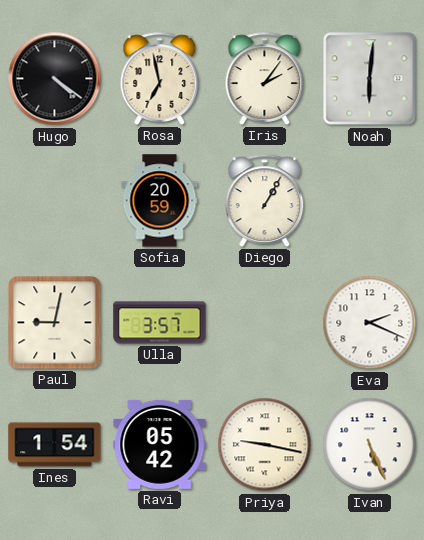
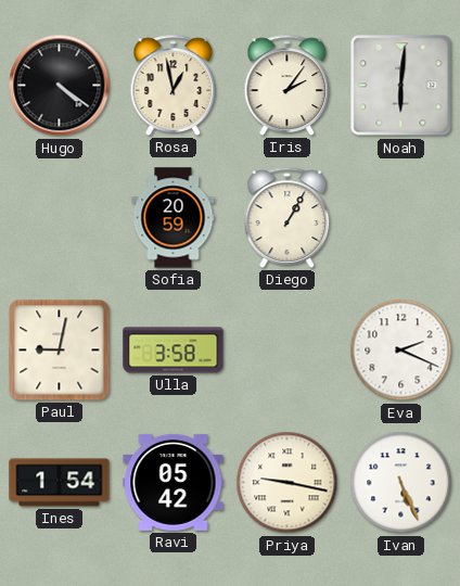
Rosa: 6:58 -> 12:58
Ulla: 3:57 -> 3:58
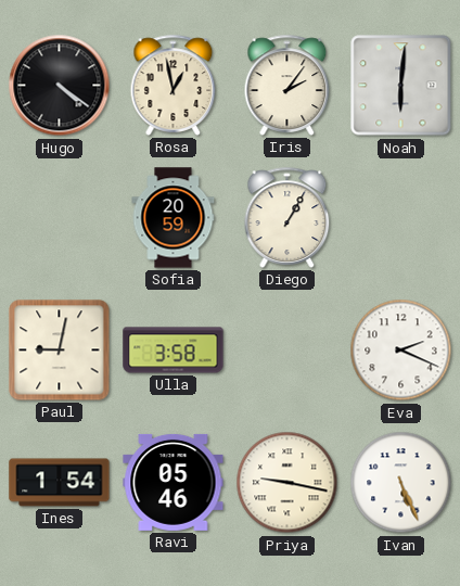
Ravi: 05:42 -> 05:46
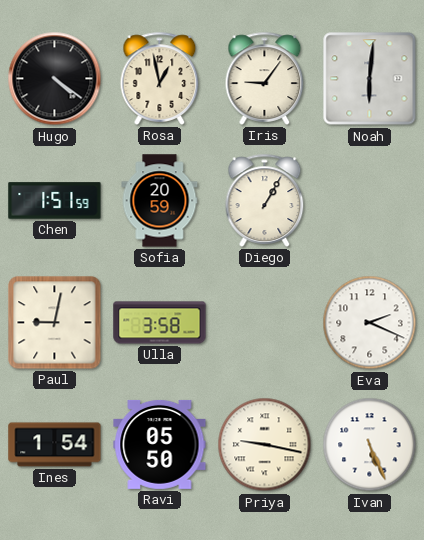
Iris: 2:06 -> 9:06
Chen: none -> 1:51
Ravi: 05:46 -> 05:50
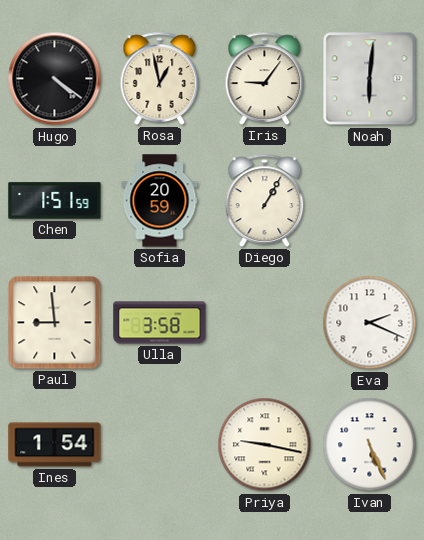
Paul: 9:02 -> 8:59
Ravi: 05:50 -> none
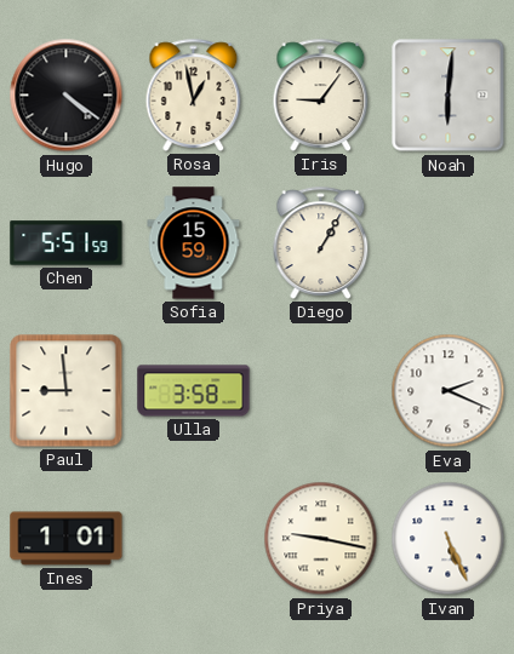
Chen: 1:51 -> 5:51
Sofia: 20:59 -> 15:59
Ines: 1:54 -> 1:01
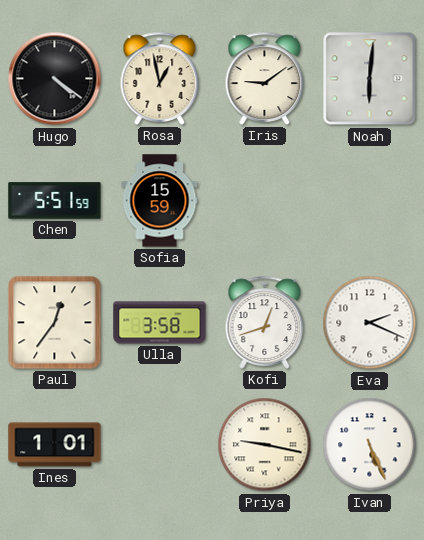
Iris: 9:06 -> 9:09
Diego: 1:05 -> none
Paul: 8:59 -> 12:36
Kofi: none -> 12:42
